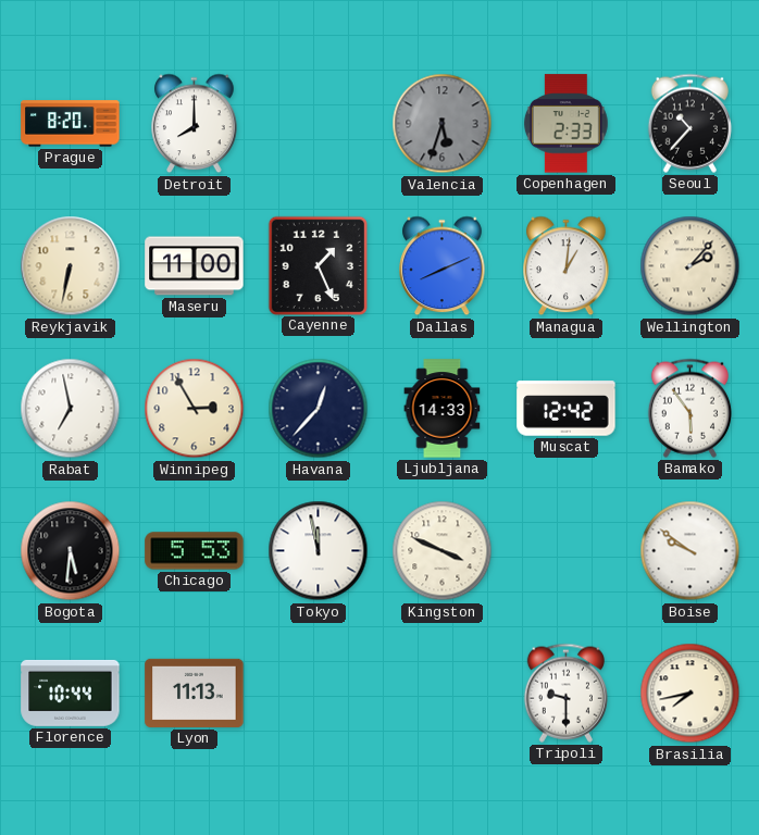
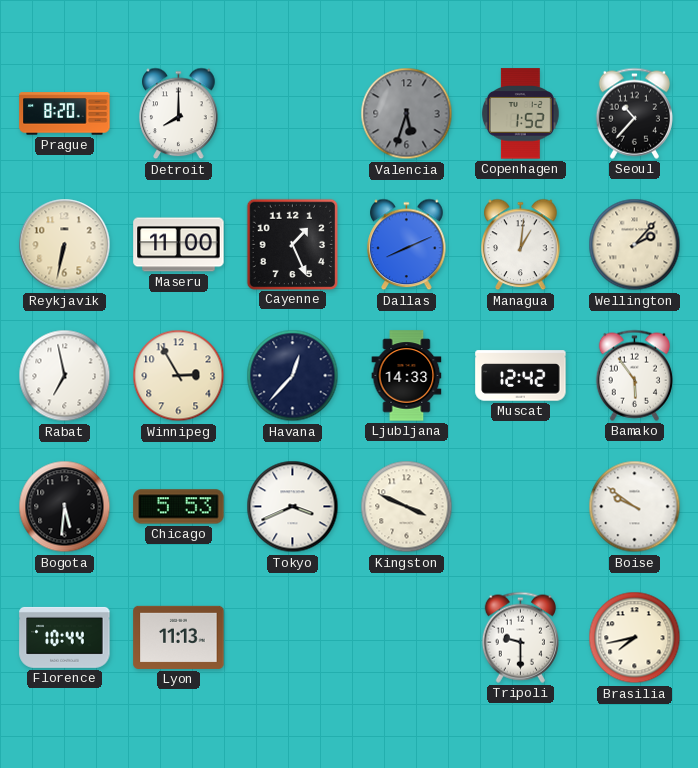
Copenhagen: 2:33 -> 1:52
Tokyo: 11:58 -> 3:41
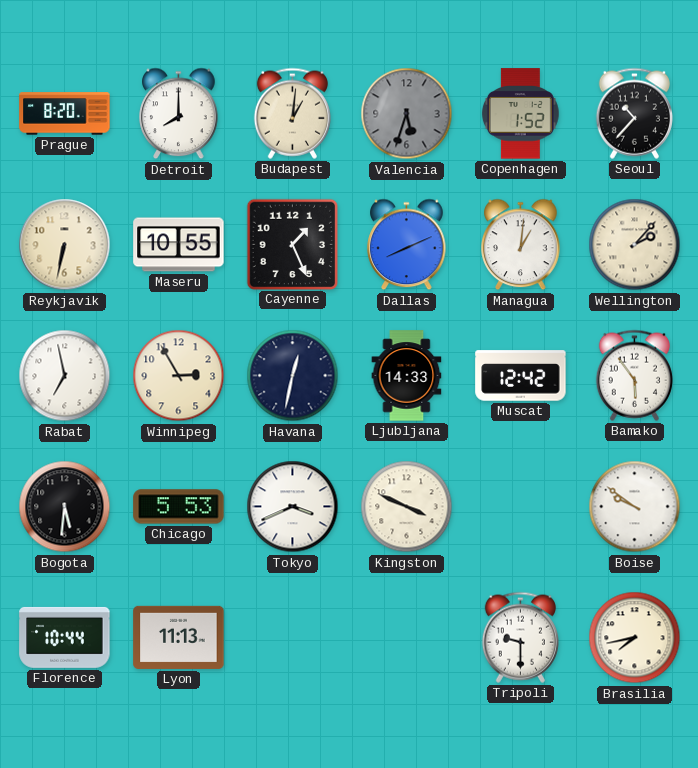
Budapest: none -> 1:01
Maseru: 11:00 -> 10:55
Havana: 12:37 -> 12:32
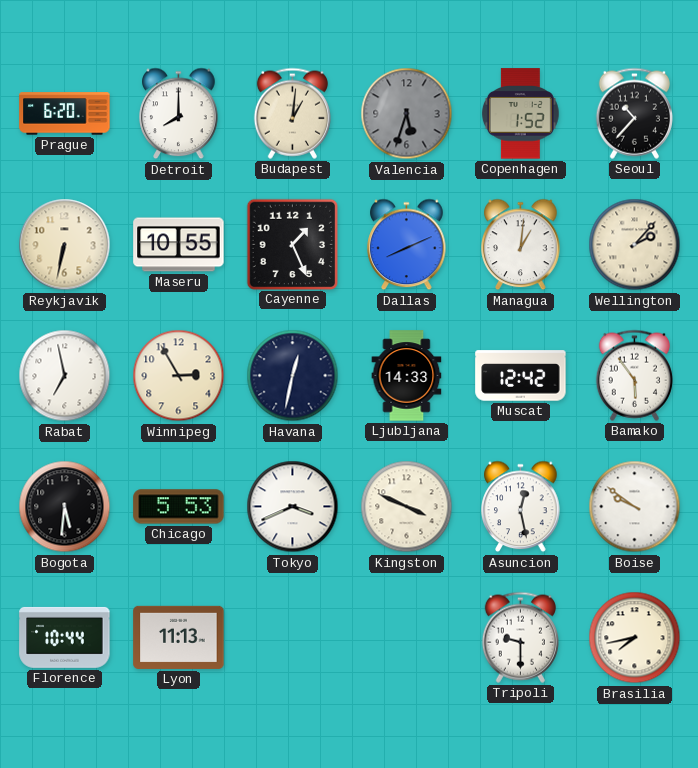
Prague: 8:20 -> 6:20
Asuncion: none -> 12:28
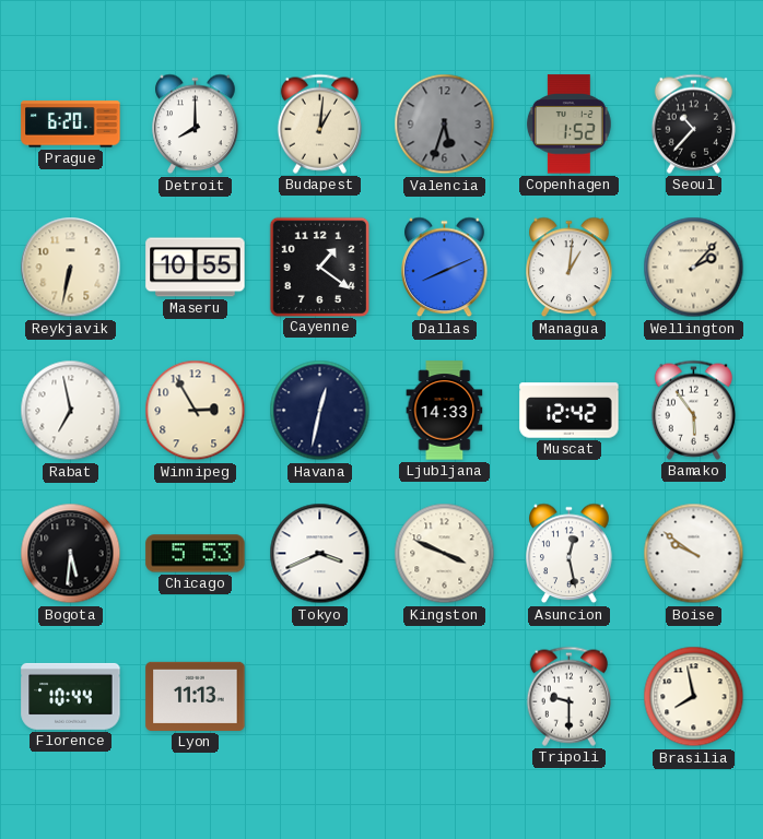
Cayenne: 1:26 -> 1:21
Brasilia: 7:43 -> 7:58
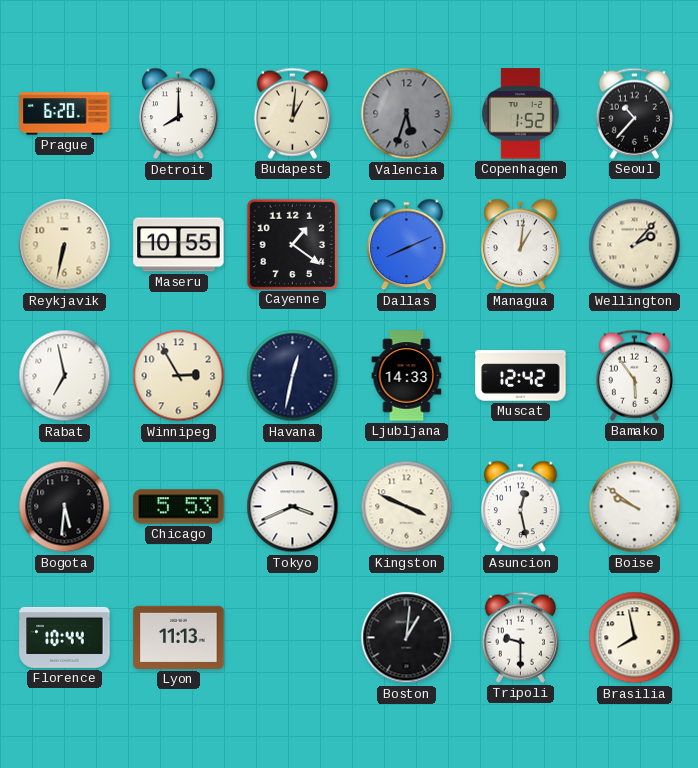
Boston: none -> 1:01
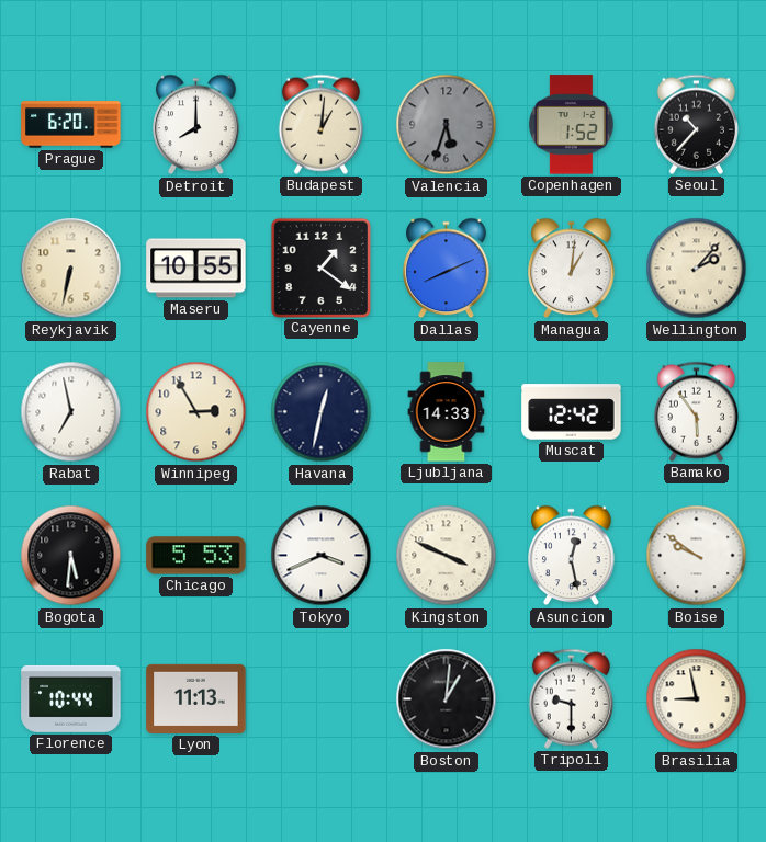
Brasilia: 7:58 -> 8:58
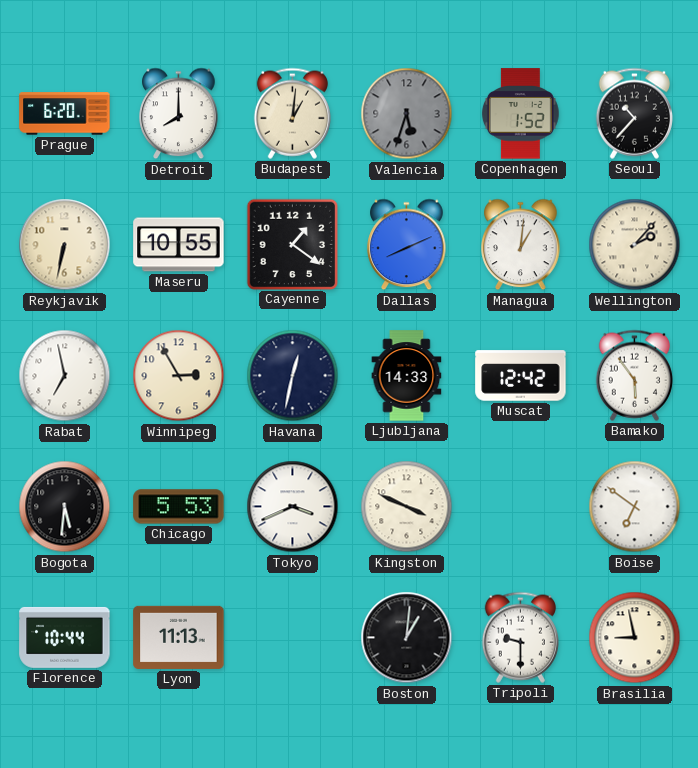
Asuncion: 12:28 -> none
Boise: 9:51 -> 6:51
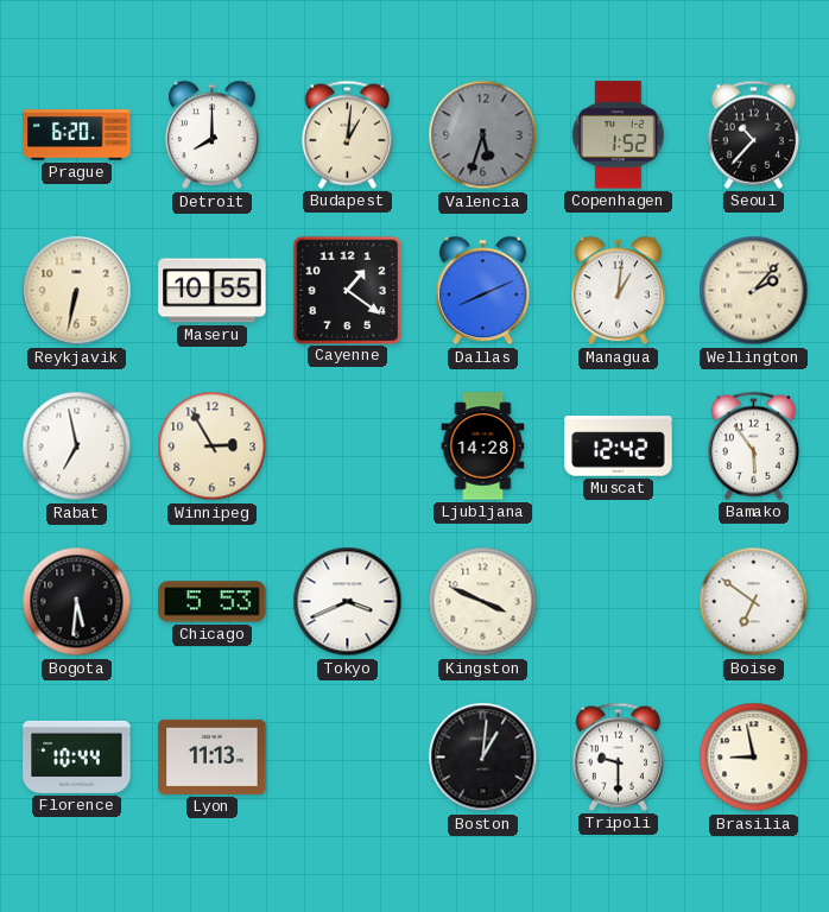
Havana: 12:32 -> none
Ljubljana: 14:33 -> 14:28
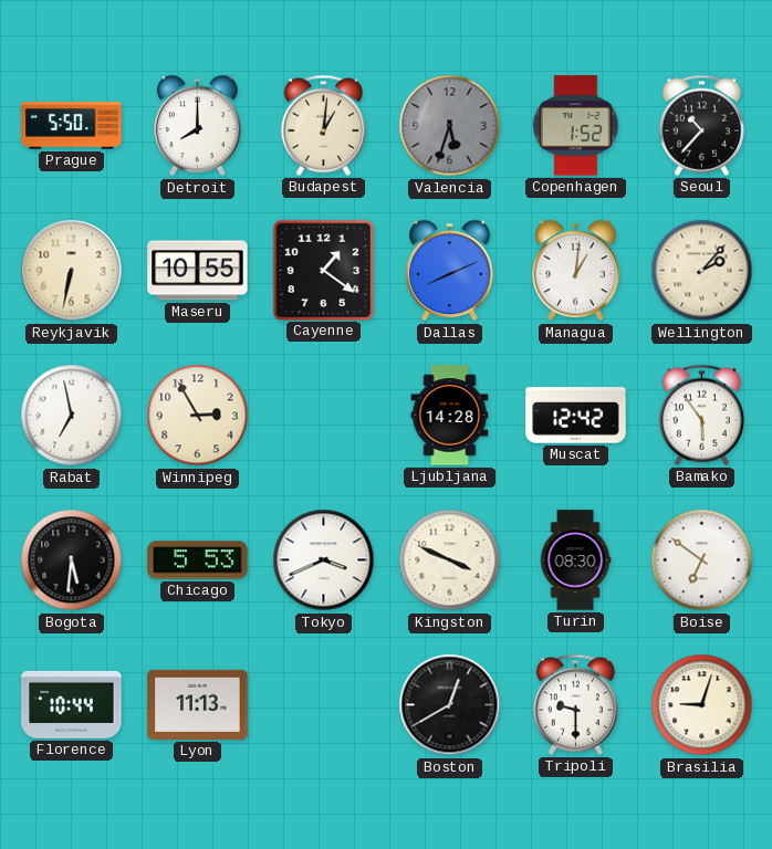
Prague: 6:20 -> 5:50
Turin: none -> 08:30
Boston: 1:01 -> 12:40
Brasilia: 8:58 -> 9:03
